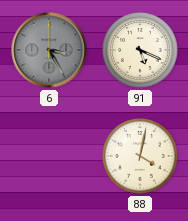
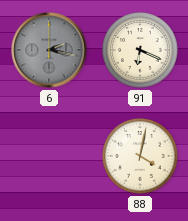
6: 3:25 -> 2:17
91: 5:19 -> 6:19
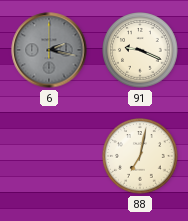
91: 6:19 -> 9:19
88: 4:02 -> 7:02
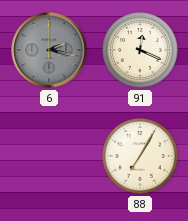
91: 9:19 -> 12:19
88: 7:02 -> 7:05
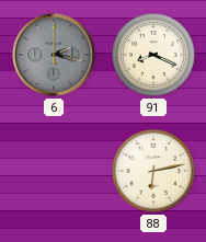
91: 12:19 -> 8:19
88: 7:05 -> 6:13
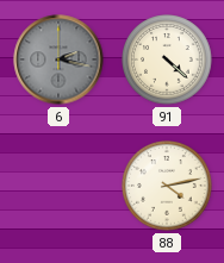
91: 8:19 -> 4:22
88: 6:13 -> 4:13
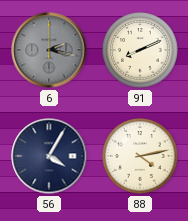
91: 4:22 -> 8:11
56: none -> 4:05
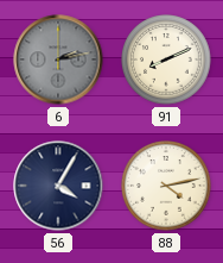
6: 2:17 -> 2:13
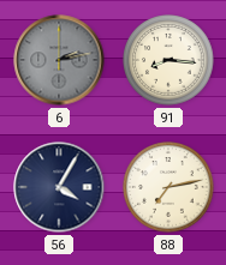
91: 8:11 -> 8:16
88: 4:13 -> 7:13
